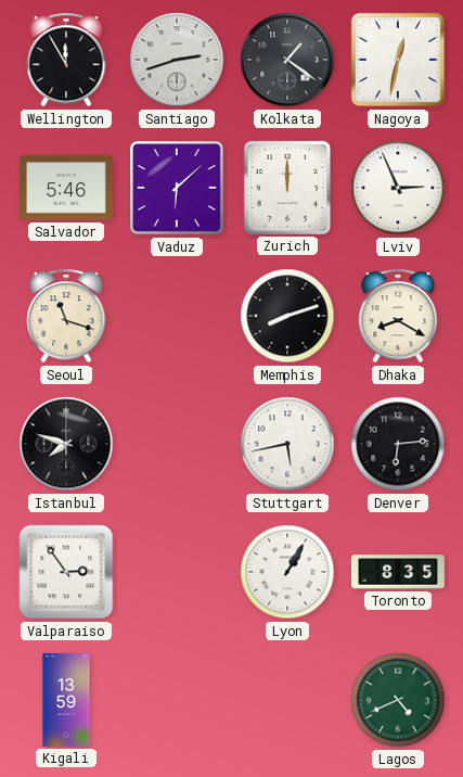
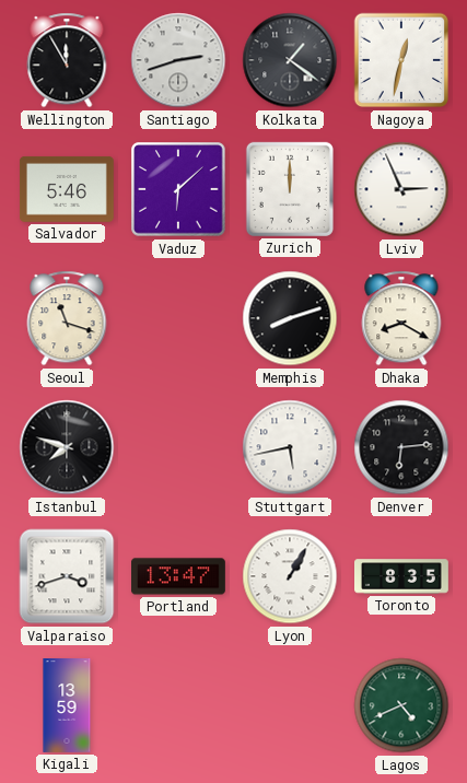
Valparaiso: 2:54 -> 3:42
Portland: none -> 13:47
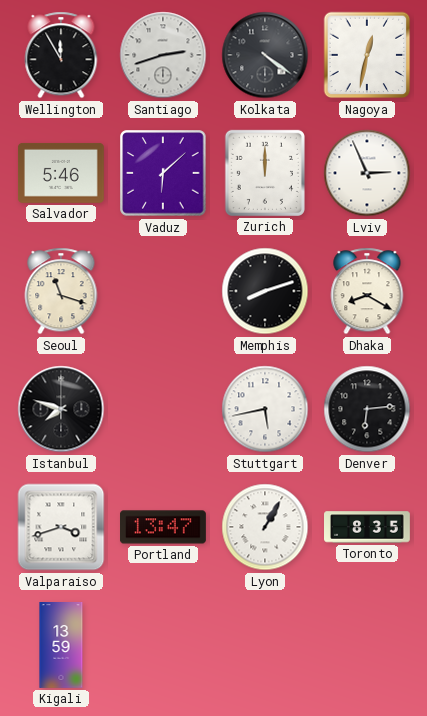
Kolkata: 1:21 -> 4:21
Lagos: 4:41 -> none
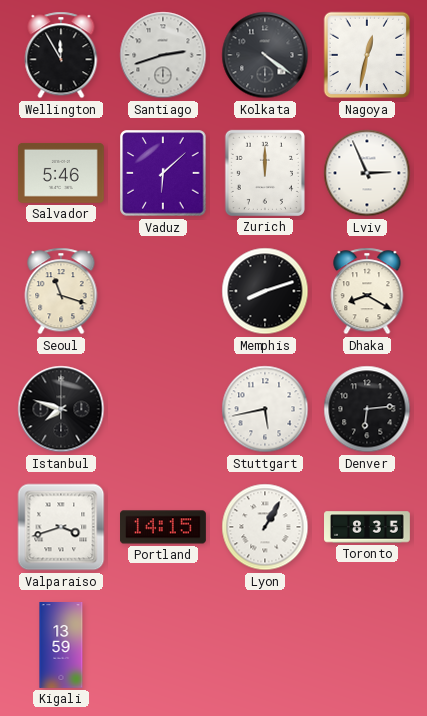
Portland: 13:47 -> 14:15
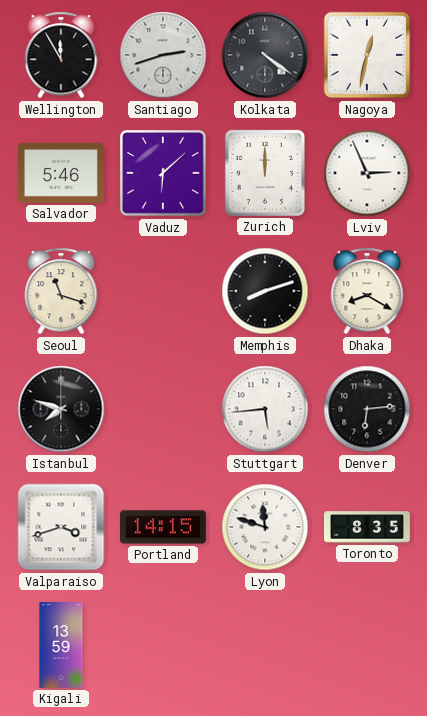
Stuttgart: 5:43 -> 5:44
Lyon: 1:05 -> 11:48
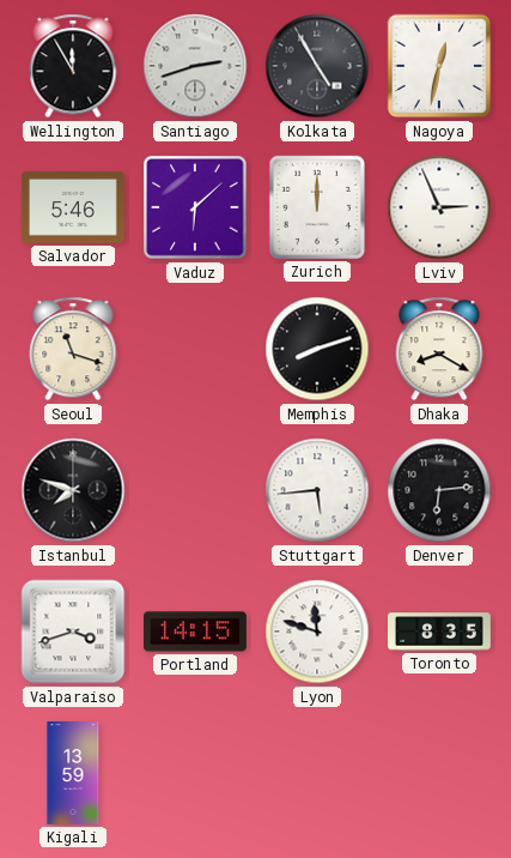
Kolkata: 4:21 -> 4:55
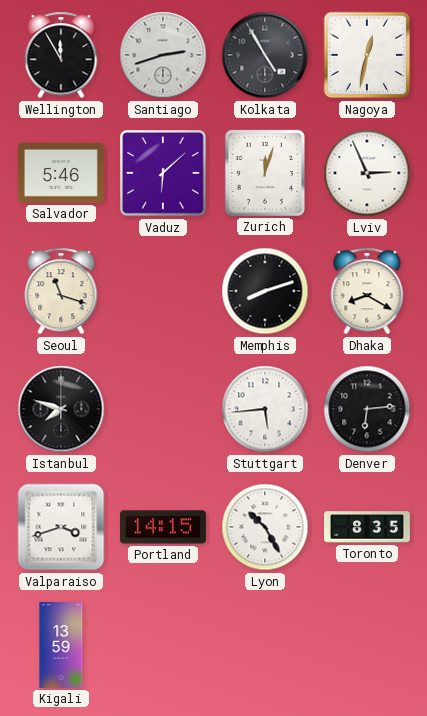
Zurich: 12:00 -> 12:03
Lyon: 11:48 -> 10:25
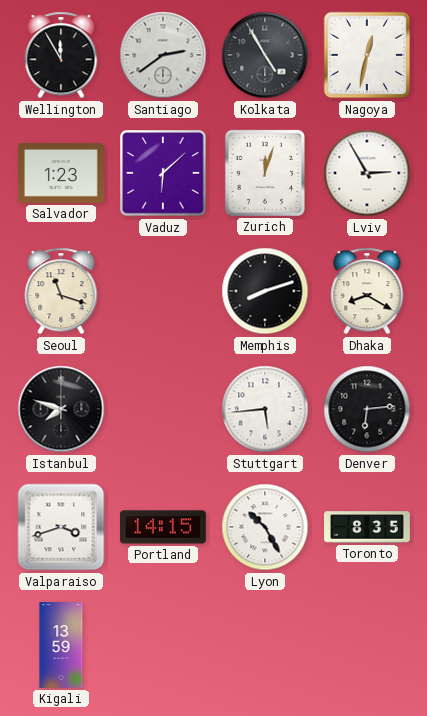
Santiago: 2:42 -> 2:39
Salvador: 5:46 -> 1:23
Lviv: 2:56 -> 2:55
